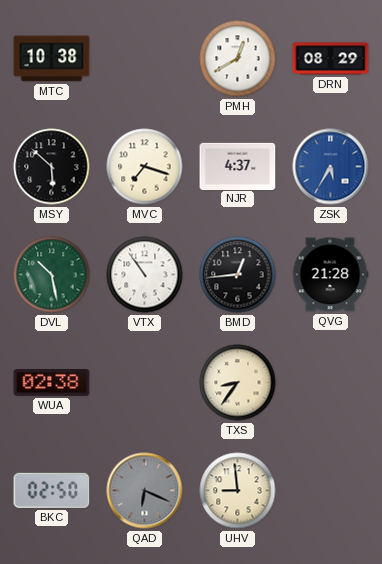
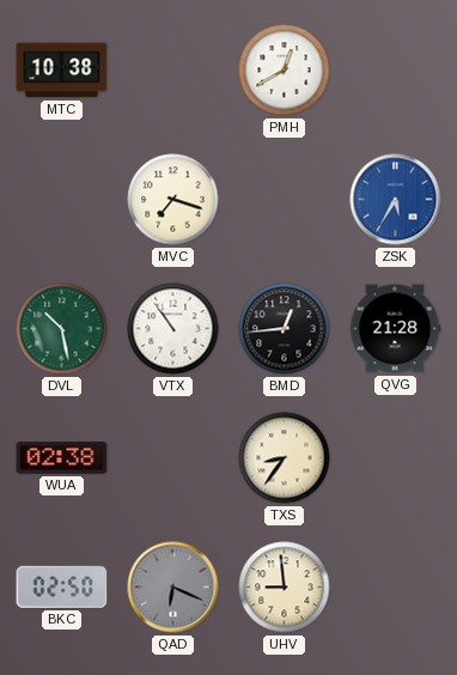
DRN: 08:29 -> none
MSY: 5:52 -> none
NJR: 4:37 -> none
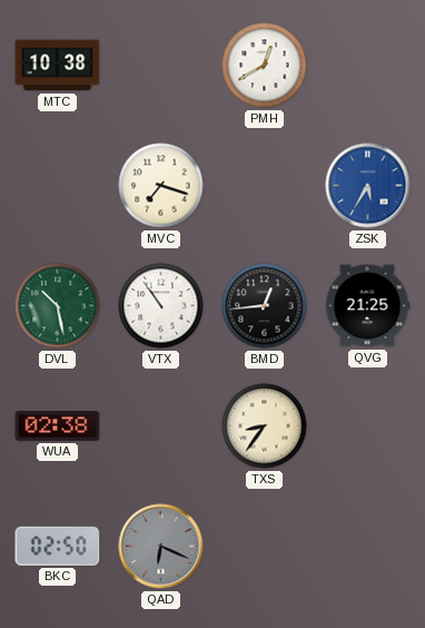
QVG: 21:28 -> 21:25
UHV: 8:59 -> none
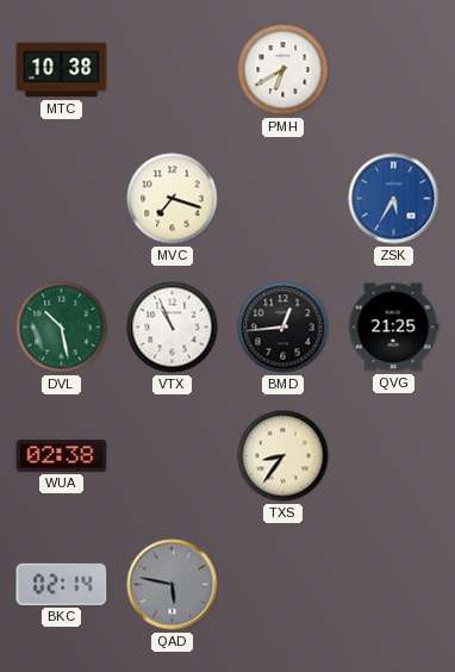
PMH: 12:40 -> 6:40
VTX: 10:54 -> 10:56
BKC: 02:50 -> 02:14
QAD: 6:19 -> 5:47
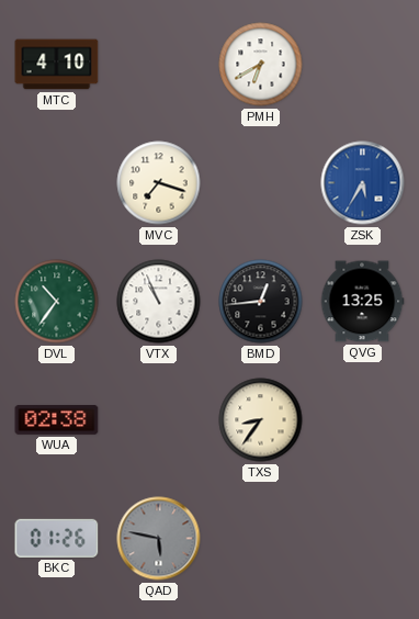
MTC: 10:38 -> 4:10
DVL: 10:28 -> 10:36
QVG: 21:25 -> 13:25
BKC: 02:14 -> 01:26
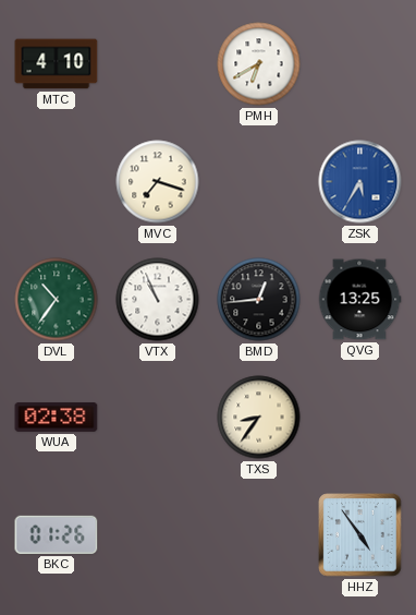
QAD: 5:47 -> none
HHZ: none -> 4:54
